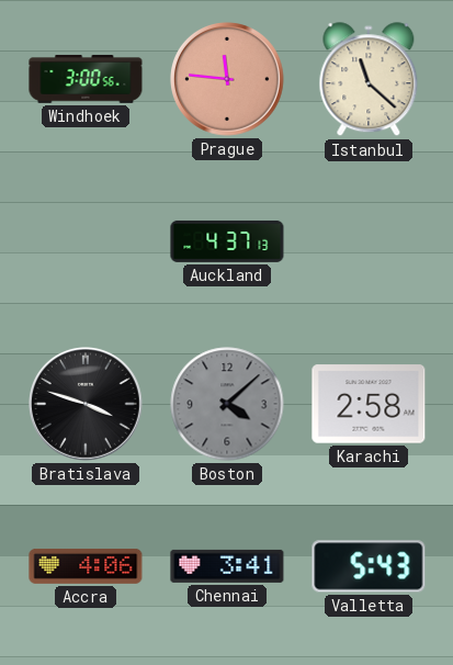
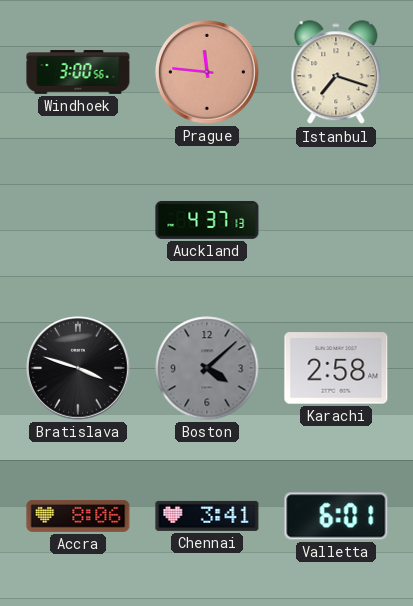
Istanbul: 11:22 -> 7:18
Accra: 4:06 -> 8:06
Valletta: 5:43 -> 6:01
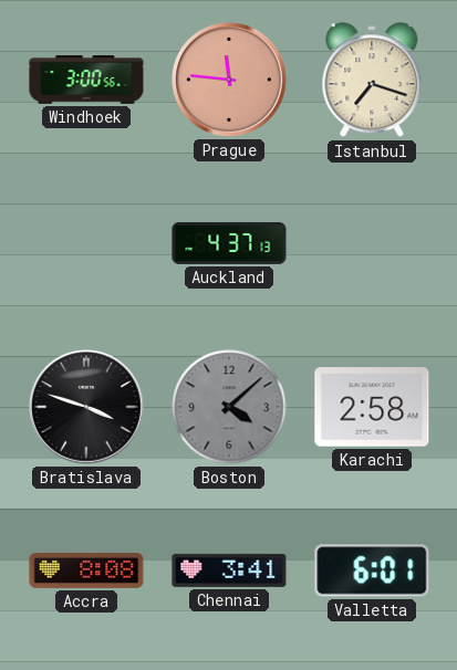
Accra: 8:06 -> 8:08
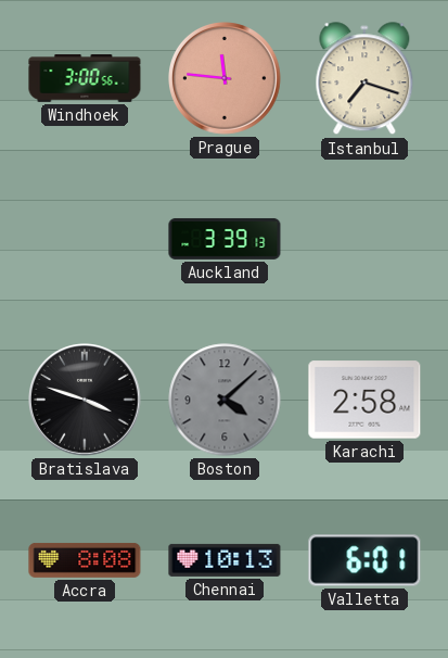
Auckland: 4:37 -> 3:39
Chennai: 3:41 -> 10:13
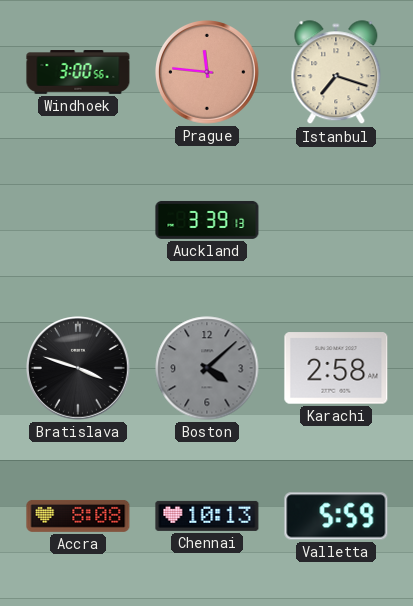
Valletta: 6:01 -> 5:59
